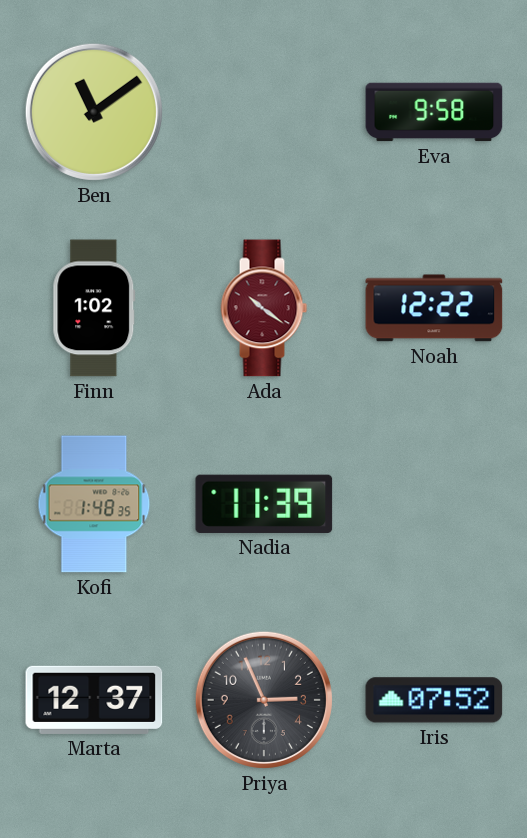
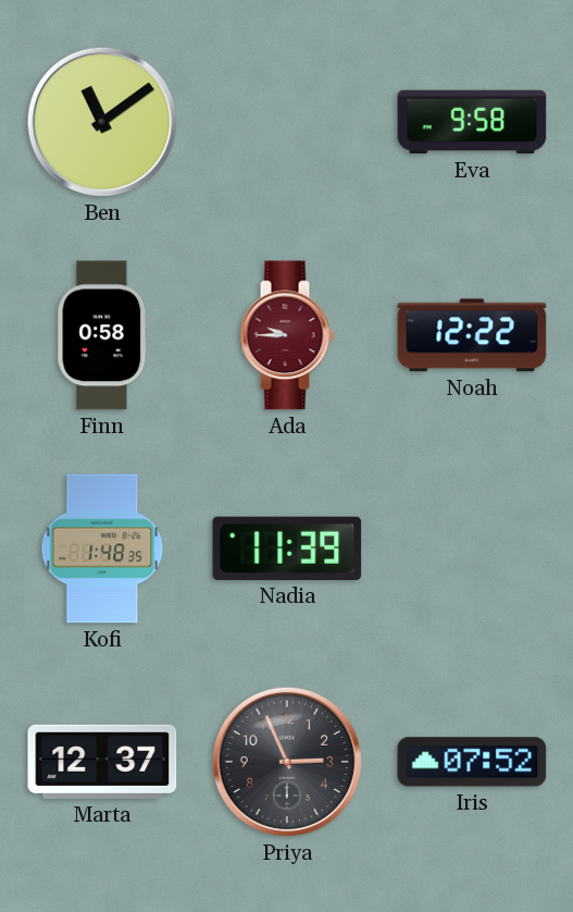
Finn: 1:02 -> 0:58
Ada: 10:21 -> 9:45
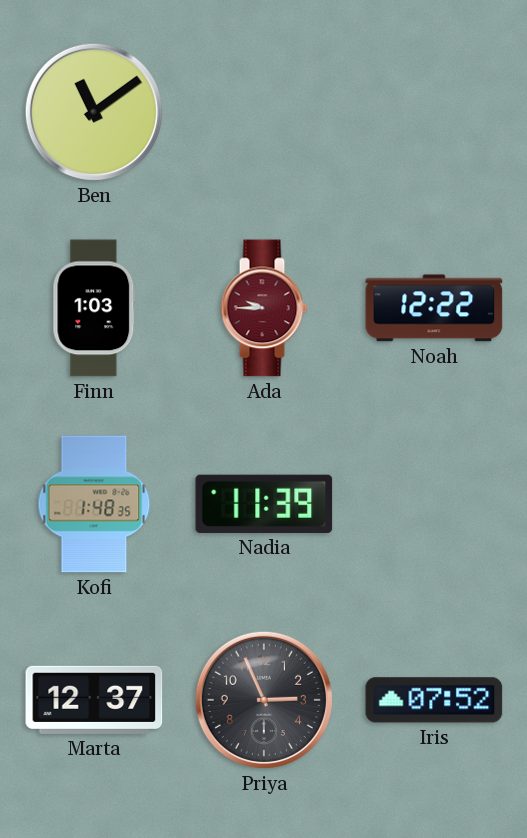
Eva: 9:58 -> none
Finn: 0:58 -> 1:03
